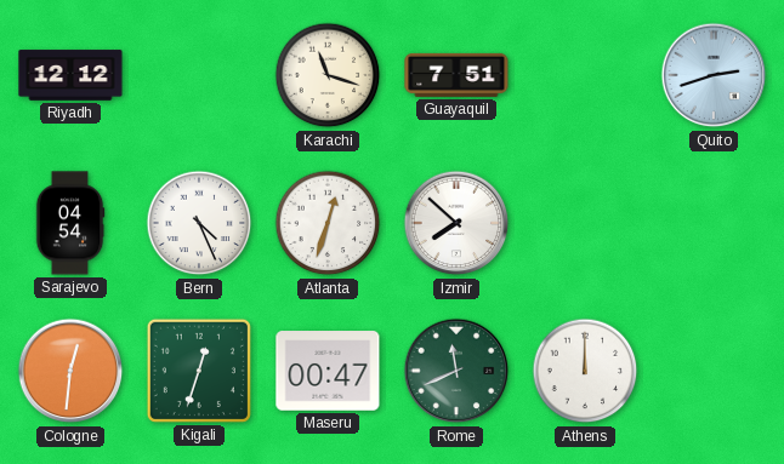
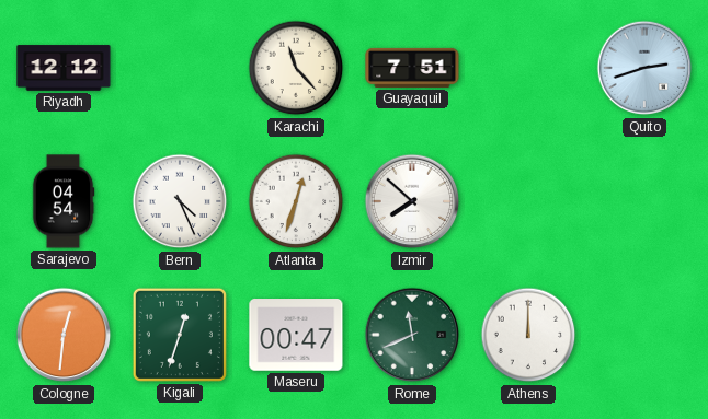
Karachi: 11:18 -> 11:23
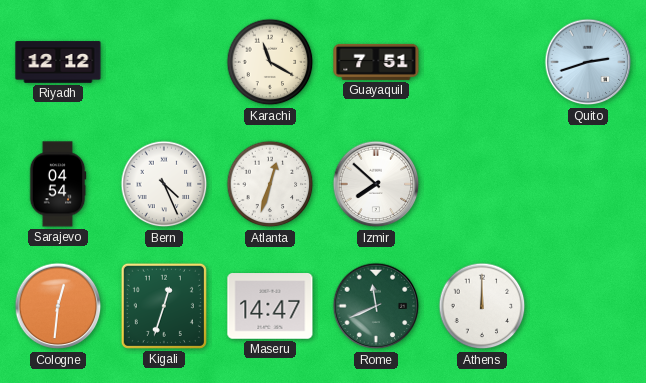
Karachi: 11:23 -> 11:20
Maseru: 00:47 -> 14:47
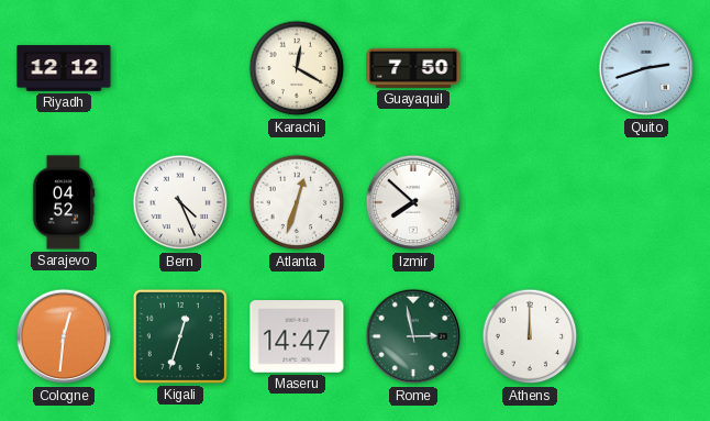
Karachi: 11:20 -> 12:20
Guayaquil: 7:51 -> 7:50
Sarajevo: 04:54 -> 04:52
Rome: 11:41 -> 2:58
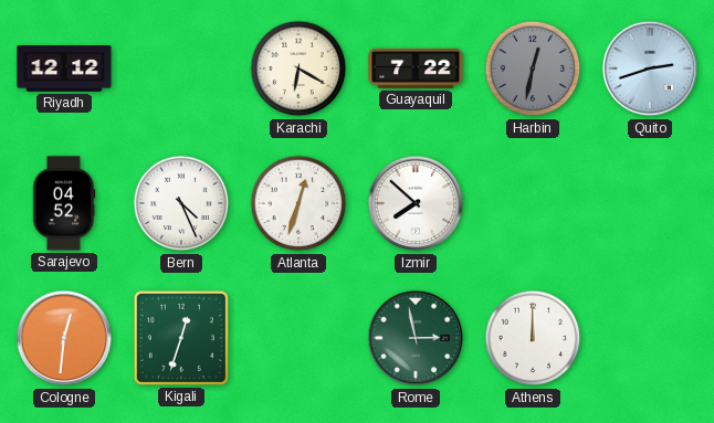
Karachi: 12:20 -> 6:20
Guayaquil: 7:50 -> 7:22
Harbin: none -> 12:32
Maseru: 14:47 -> none
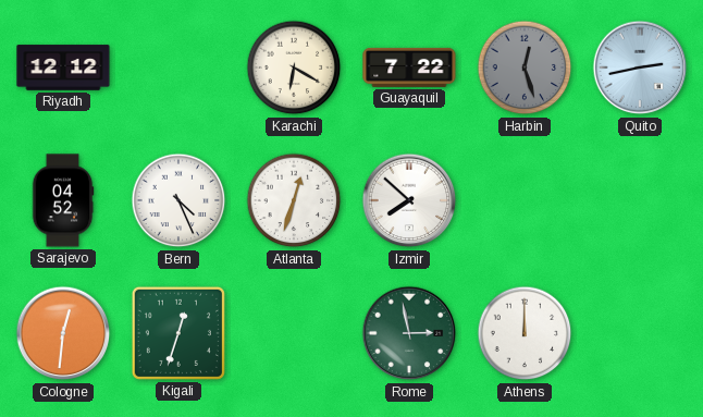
Harbin: 12:32 -> 12:27
Quito: 2:42 -> 2:43
